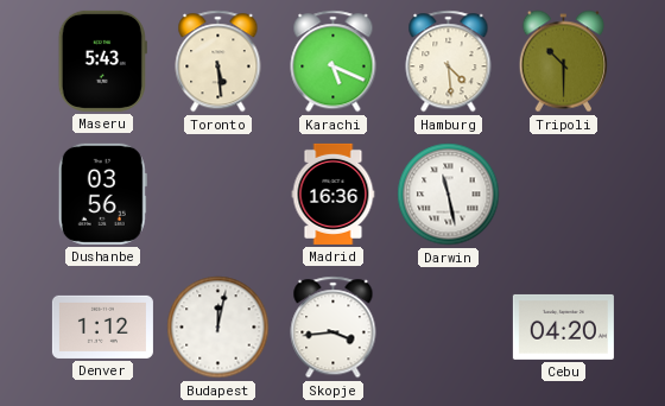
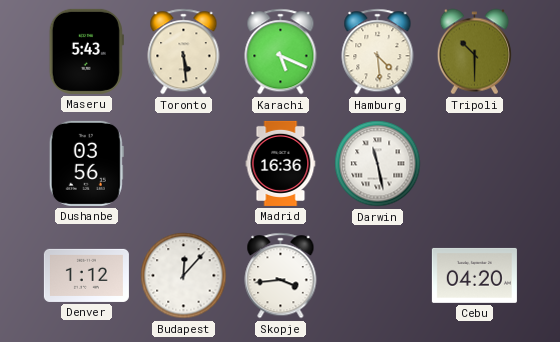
Budapest: 12:02 -> 12:07
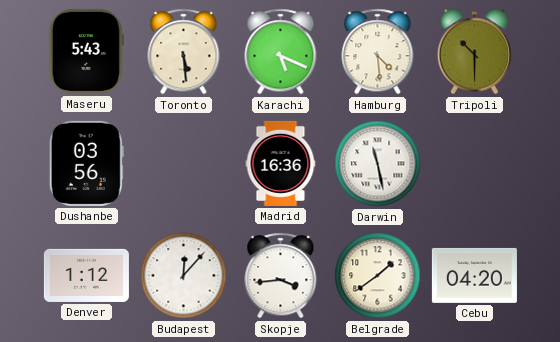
Belgrade: none -> 1:39
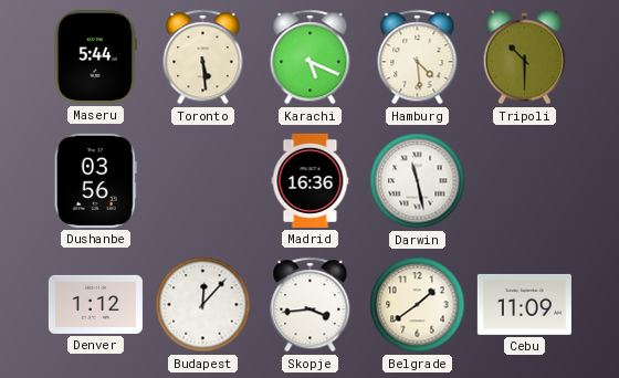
Maseru: 5:43 -> 5:44
Cebu: 04:20 -> 11:09
